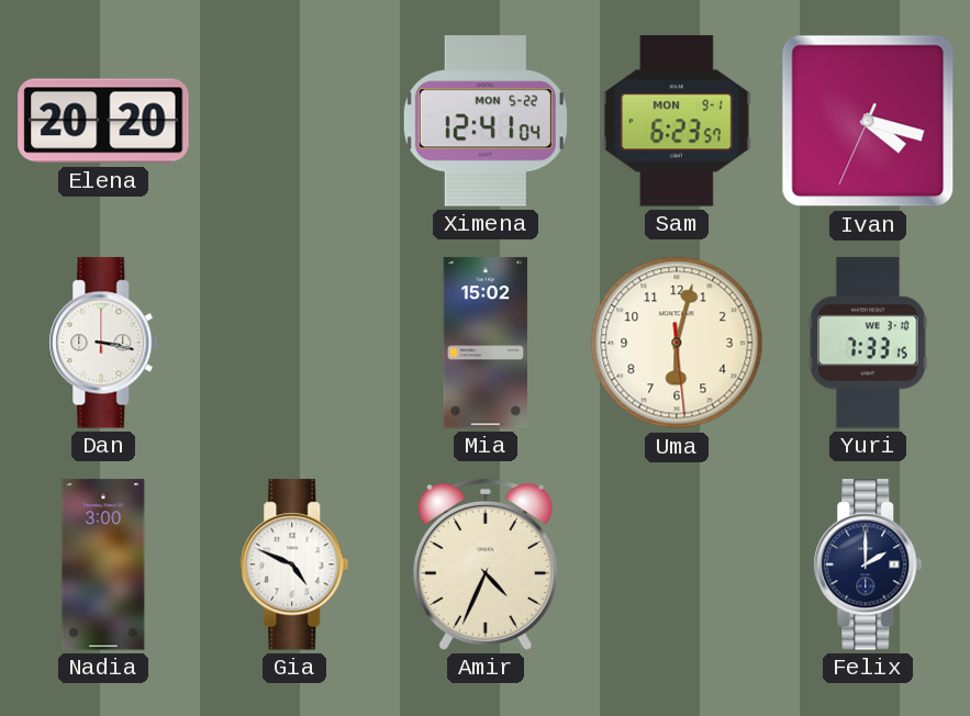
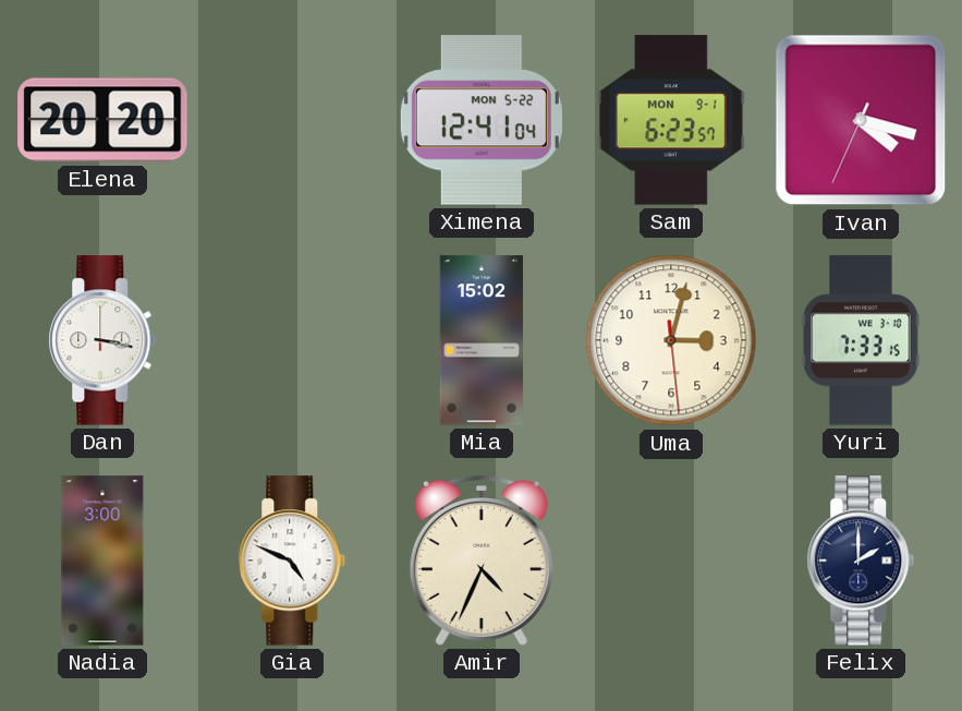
Uma: 6:02 -> 3:02
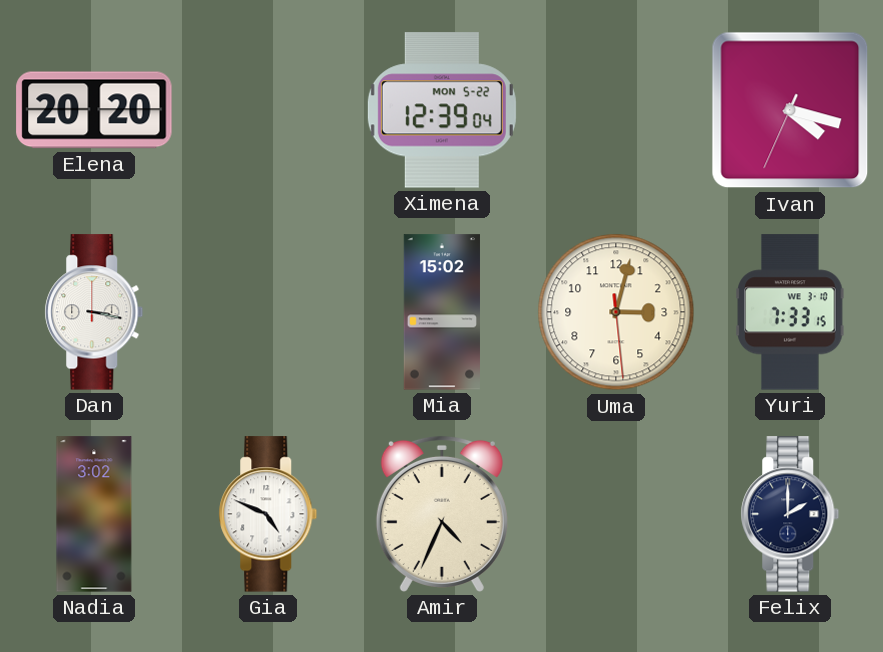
Ximena: 12:41 -> 12:39
Sam: 6:23 -> none
Nadia: 3:00 -> 3:02
